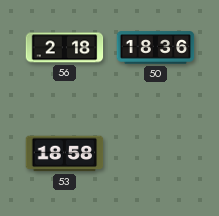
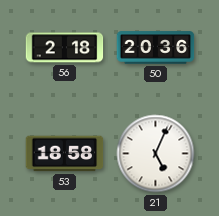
50: 18:36 -> 20:36
21: none -> 5:04
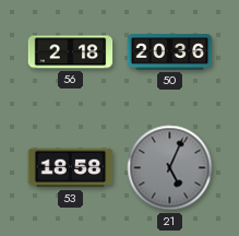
21 dial: white -> grey
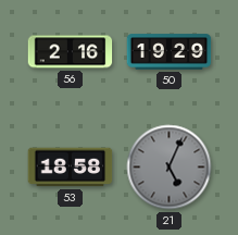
56: 2:18 -> 2:16
50: 20:36 -> 19:29
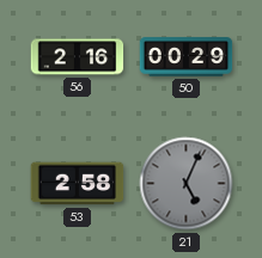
50: 19:29 -> 00:29
53: 18:58 -> 2:58
